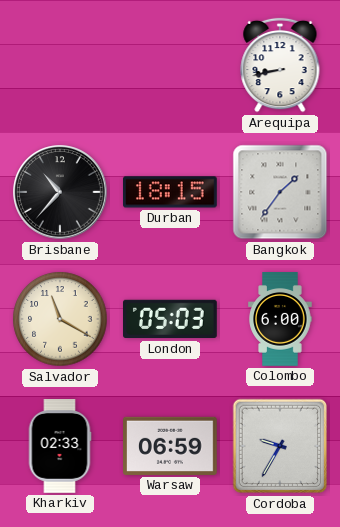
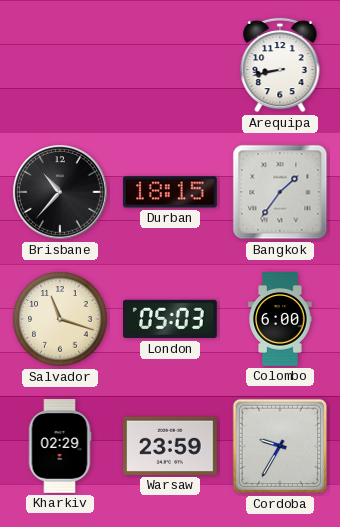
Salvador: 11:20 -> 11:18
Kharkiv: 02:33 -> 02:29
Warsaw: 06:59 -> 23:59
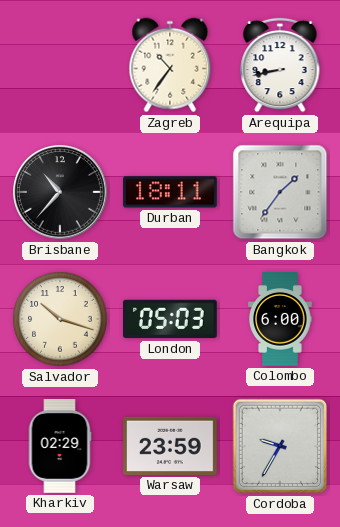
Zagreb: none -> 10:36
Durban: 18:15 -> 18:11
Salvador: 11:18 -> 10:18
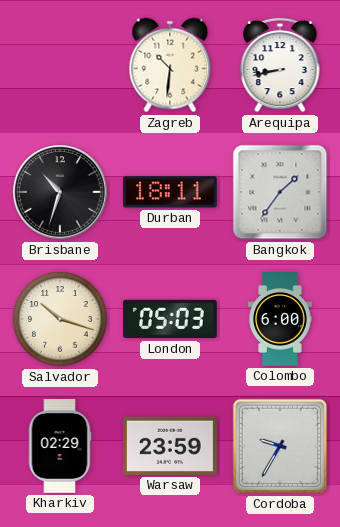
Zagreb: 10:36 -> 10:31
Brisbane: 10:37 -> 10:33
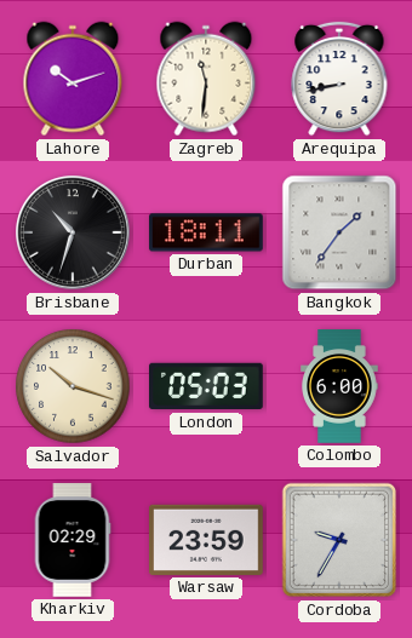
Lahore: none -> 10:12
Zagreb: 10:31 -> 11:31
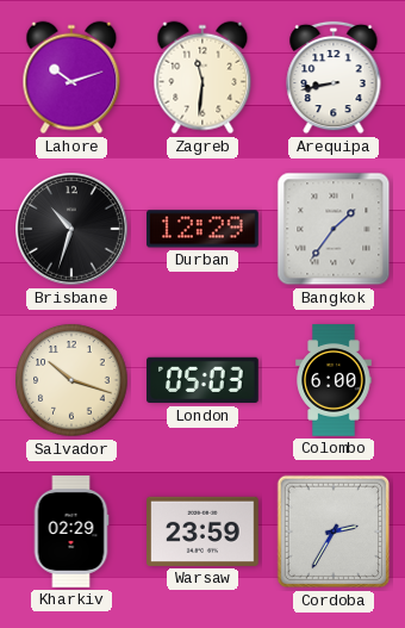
Durban: 18:11 -> 12:29
Cordoba: 9:35 -> 2:35
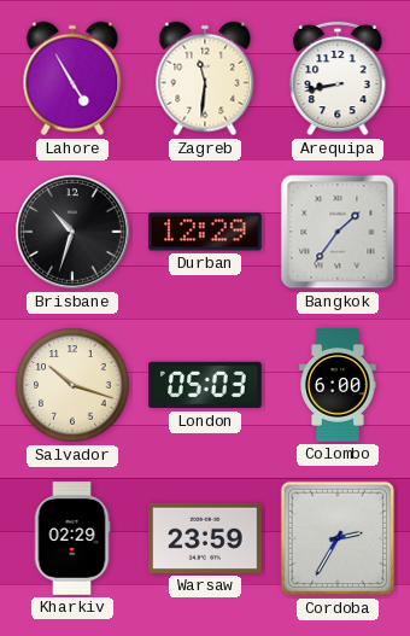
Lahore: 10:12 -> 4:55
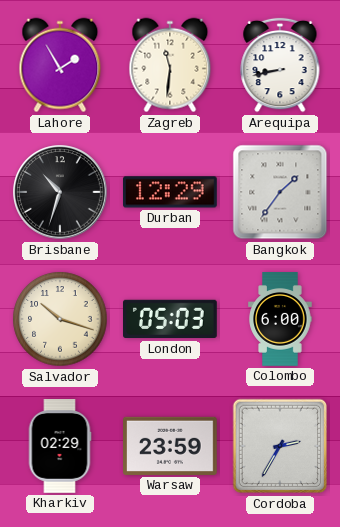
Lahore: 4:55 -> 1:55
